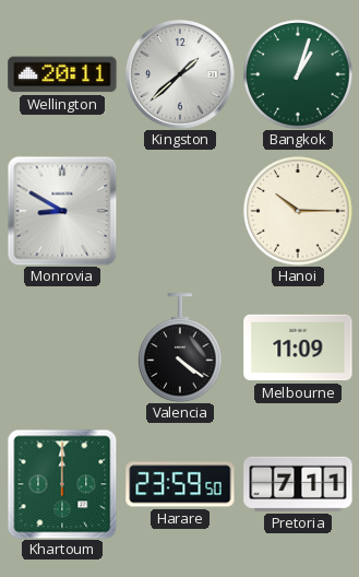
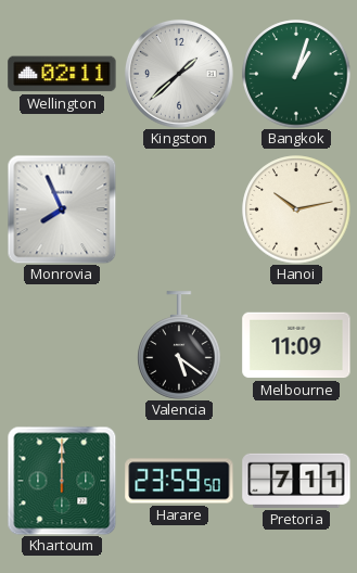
Wellington: 20:11 -> 02:11
Monrovia: 8:50 -> 7:56
Hanoi: 10:15 -> 10:13
Valencia: 4:21 -> 5:21
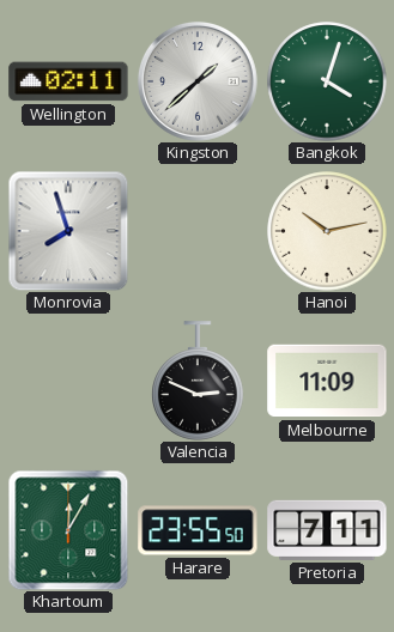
Bangkok: 1:03 -> 4:03
Monrovia: 7:56 -> 7:57
Valencia: 5:21 -> 2:49
Khartoum: 12:00 -> 12:05
Harare: 23:59 -> 23:55
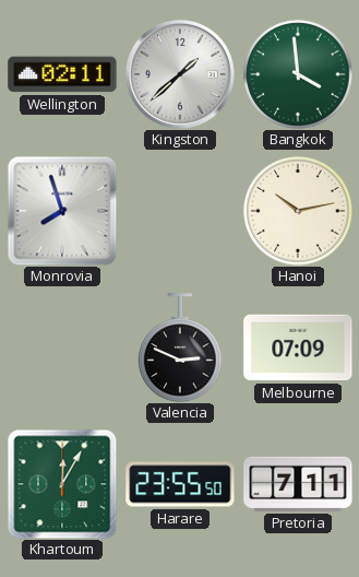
Bangkok: 4:03 -> 3:59
Melbourne: 11:09 -> 07:09
